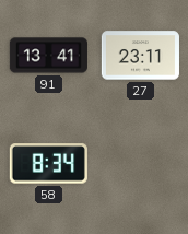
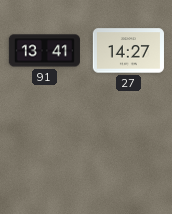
27: 23:11 -> 14:27
58: 8:34 -> none
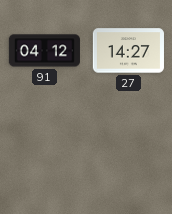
91: 13:41 -> 04:12
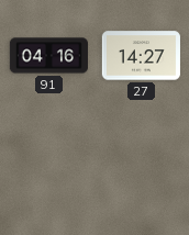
91: 04:12 -> 04:16
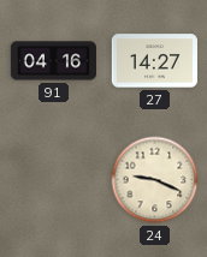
24: none -> 9:19
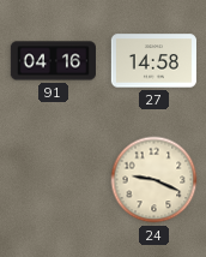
27: 14:27 -> 14:58
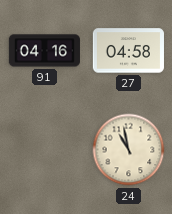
27: 14:58 -> 04:58
24: 9:19 -> 10:58
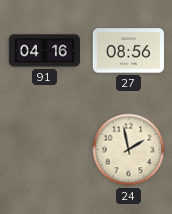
27: 04:58 -> 08:56
24: 10:58 -> 1:58
